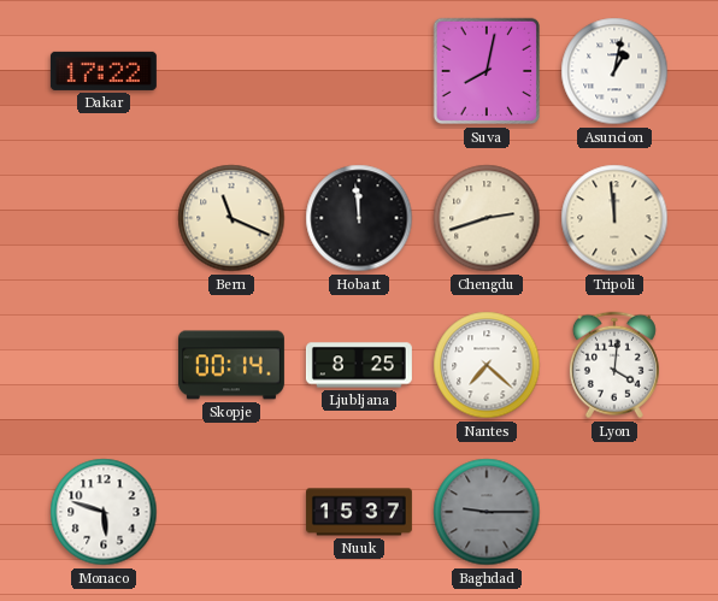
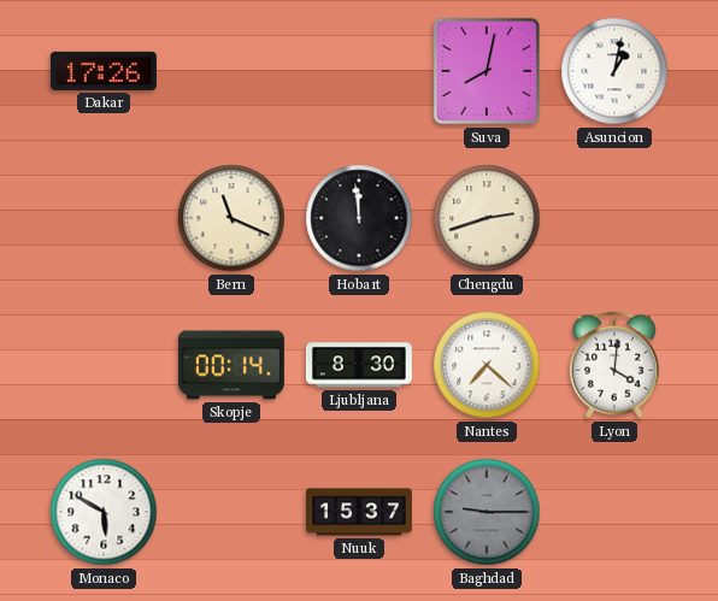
Dakar: 17:22 -> 17:26
Tripoli: 11:59 -> none
Ljubljana: 8:25 -> 8:30
Monaco: 5:48 -> 5:50
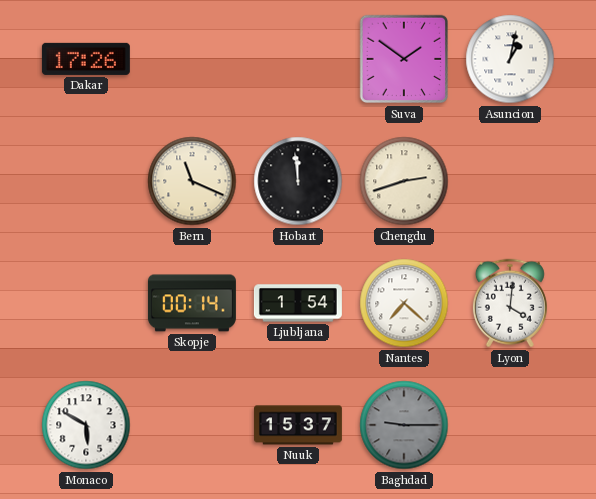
Suva: 8:02 -> 1:51
Ljubljana: 8:30 -> 1:54
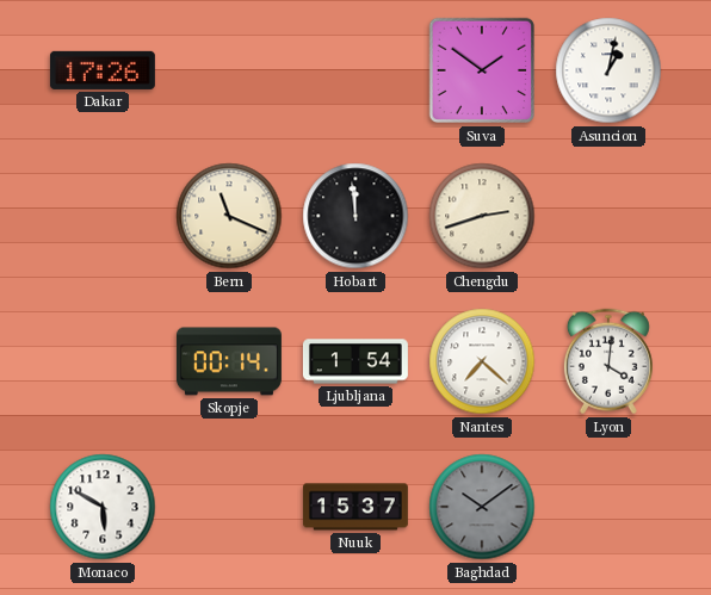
Baghdad: 9:15 -> 10:09
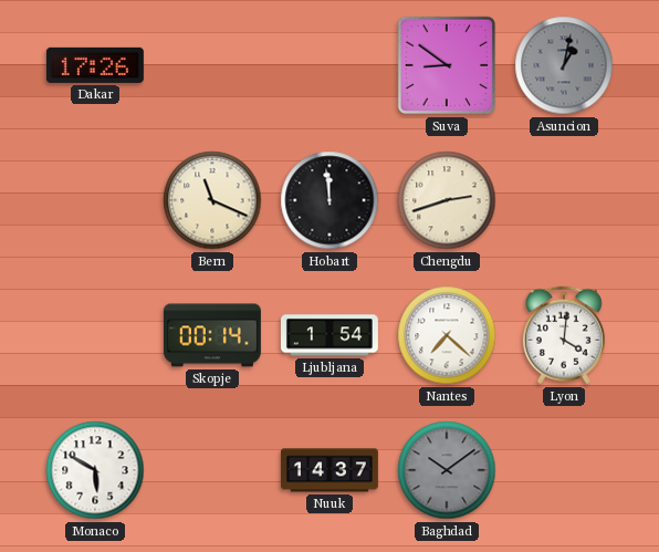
Suva: 1:51 -> 8:51
Asuncion dial: white -> grey
Nuuk: 15:37 -> 14:37
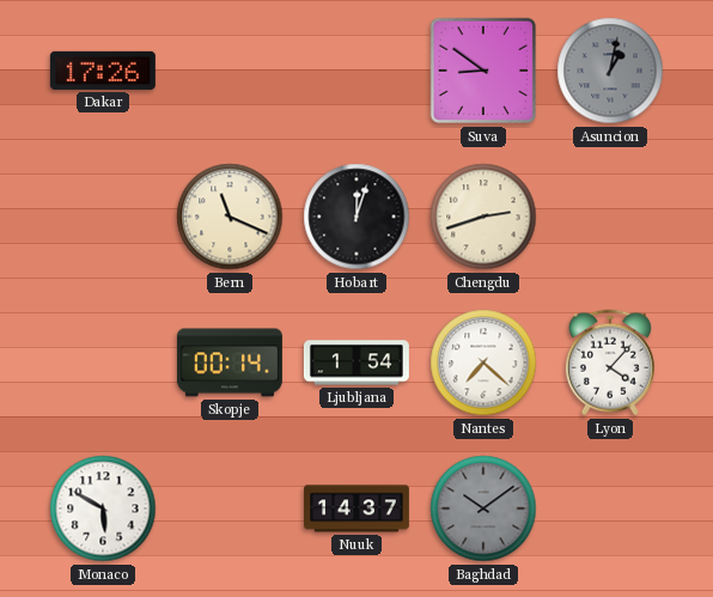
Hobart: 11:59 -> 12:03
Lyon: 4:01 -> 4:07
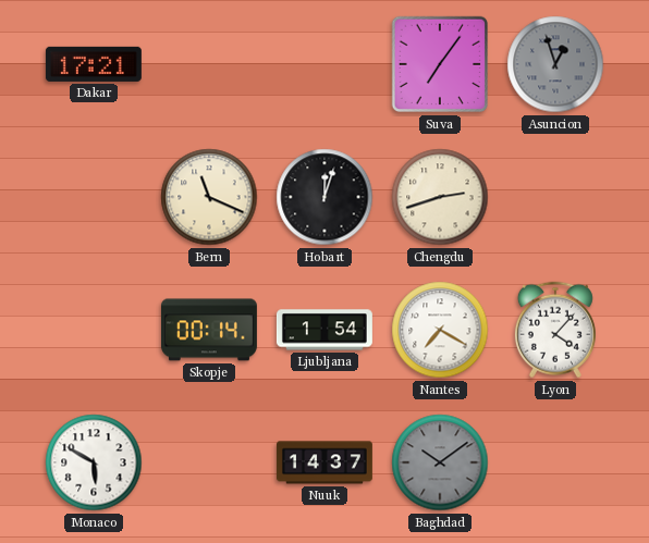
Dakar: 17:26 -> 17:21
Suva: 8:51 -> 7:06
Asuncion: 1:02 -> 12:57
Nantes: 7:22 -> 7:20
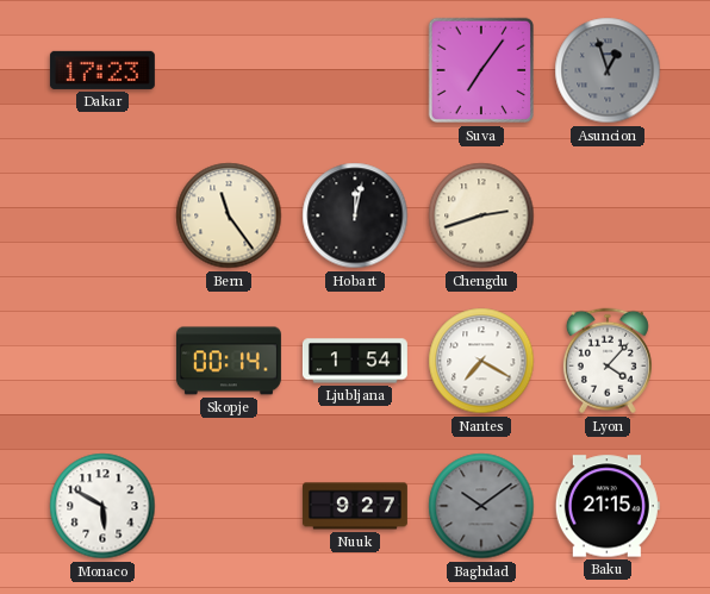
Dakar: 17:21 -> 17:23
Bern: 11:19 -> 11:24
Hobart: 12:03 -> 12:02
Nuuk: 14:37 -> 9:27
Baku: none -> 21:15
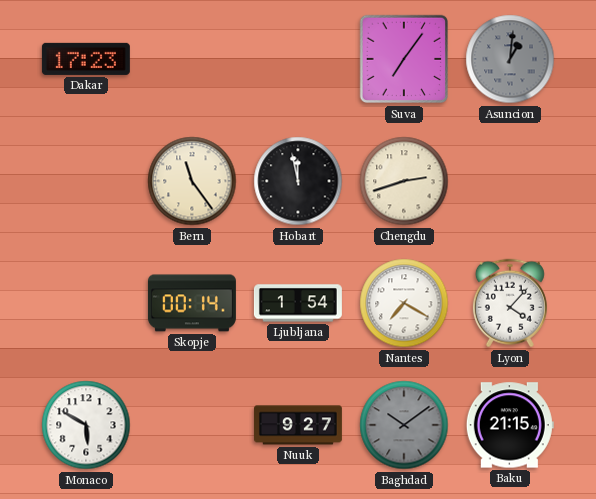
Asuncion: 12:57 -> 1:01
Hobart: 12:02 -> 11:58
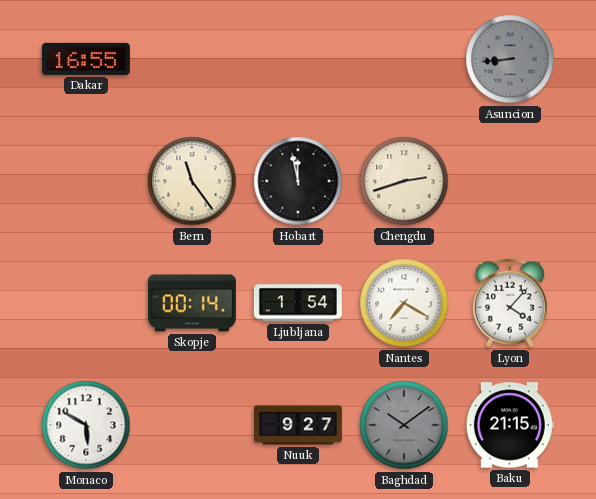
Dakar: 17:23 -> 16:55
Suva: 7:06 -> none
Asuncion: 1:01 -> 8:44
